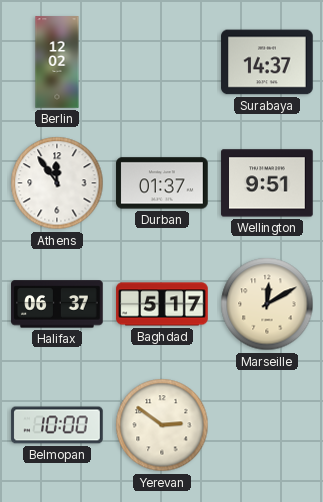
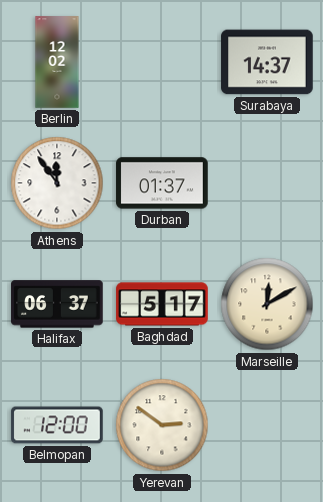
Wellington: 9:51 -> none
Belmopan: 10:00 -> 12:00
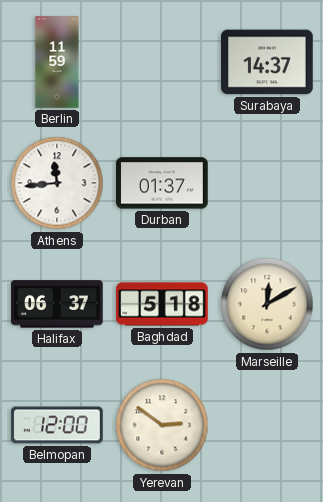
Berlin: 12:02 -> 11:59
Athens: 11:54 -> 11:44
Baghdad: 5:17 -> 5:18
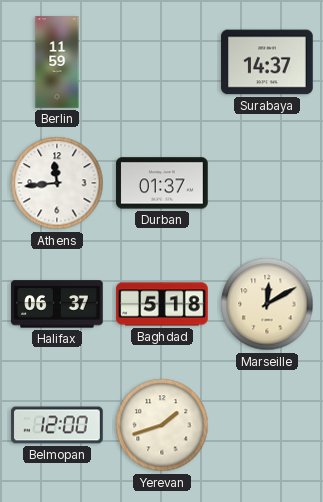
Yerevan: 2:51 -> 1:42
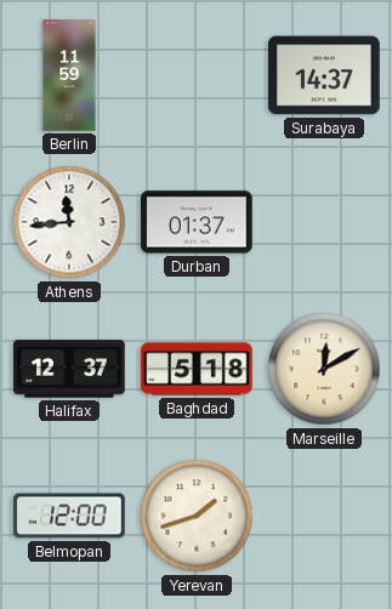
Halifax: 06:37 -> 12:37
